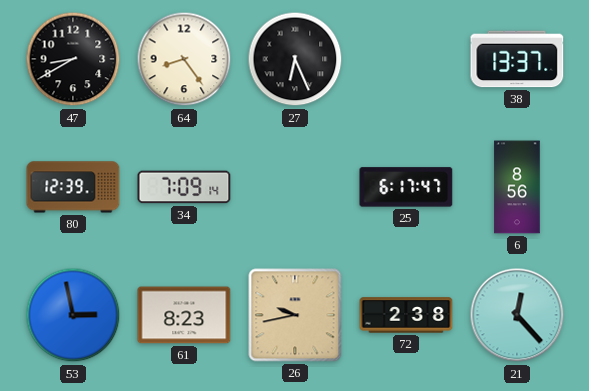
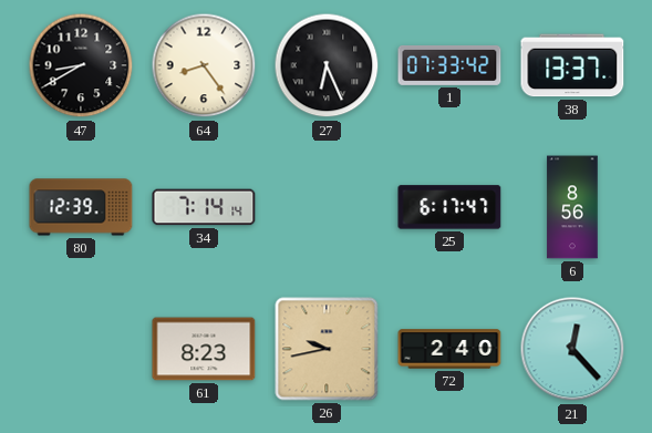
1: none -> 07:33
34: 7:09 -> 7:14
53: 2:58 -> none
72: 2:38 -> 2:40
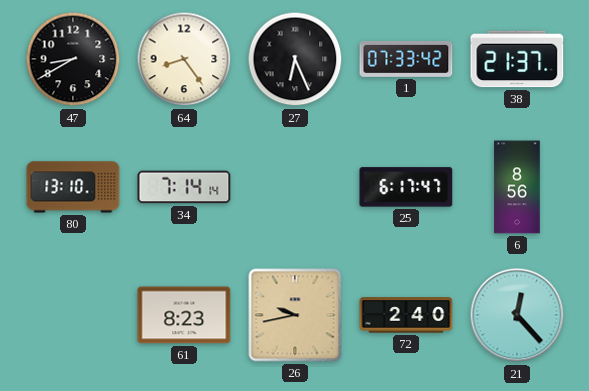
38: 13:37 -> 21:37
80: 12:39 -> 13:10
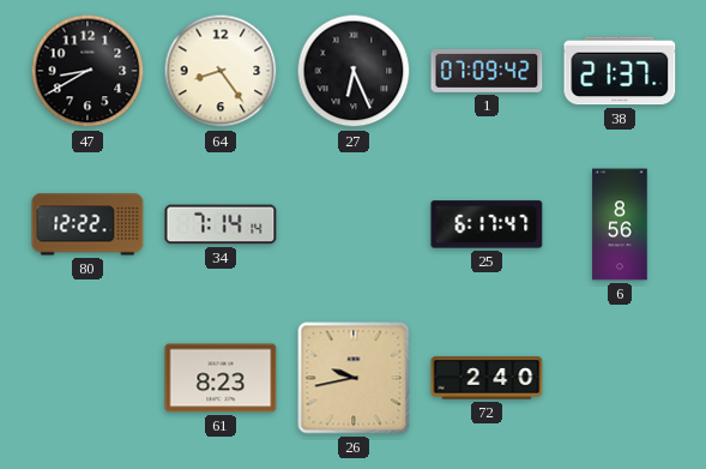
1: 07:33 -> 07:09
80: 13:10 -> 12:22
21: 12:23 -> none
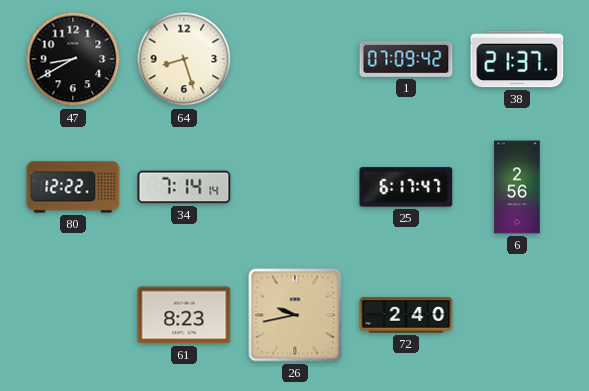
64: 8:24 -> 8:27
27: 6:26 -> none
6: 8:56 -> 2:56
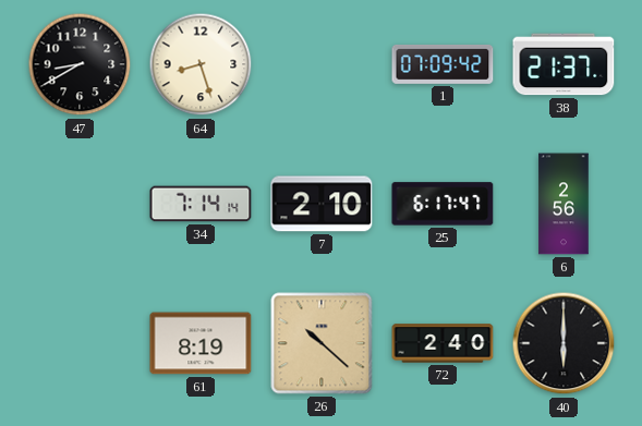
80: 12:22 -> none
7: none -> 2:10
61: 8:23 -> 8:19
26: 9:43 -> 10:22
40: none -> 6:00
